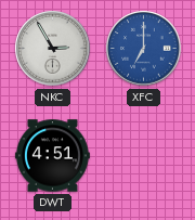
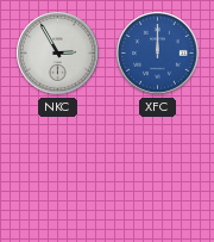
XFC: 7:00 -> 12:00
DWT: 4:51 -> none
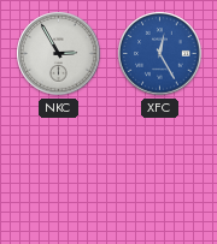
XFC: 12:00 -> 12:25
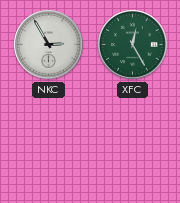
XFC dial: blue -> green
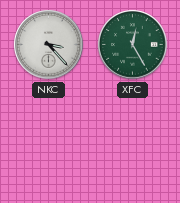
NKC: 2:55 -> 3:23
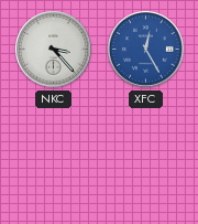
XFC dial: green -> blue
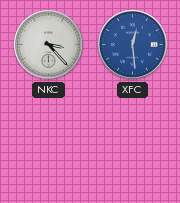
XFC: 12:25 -> 12:29
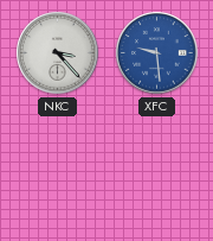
XFC: 12:29 -> 9:29
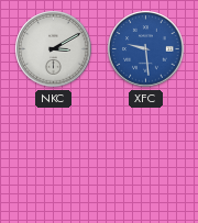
NKC: 3:23 -> 3:10
